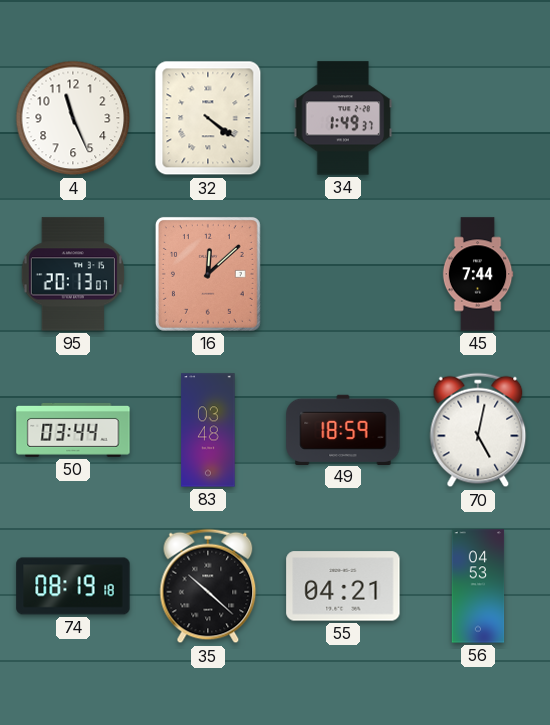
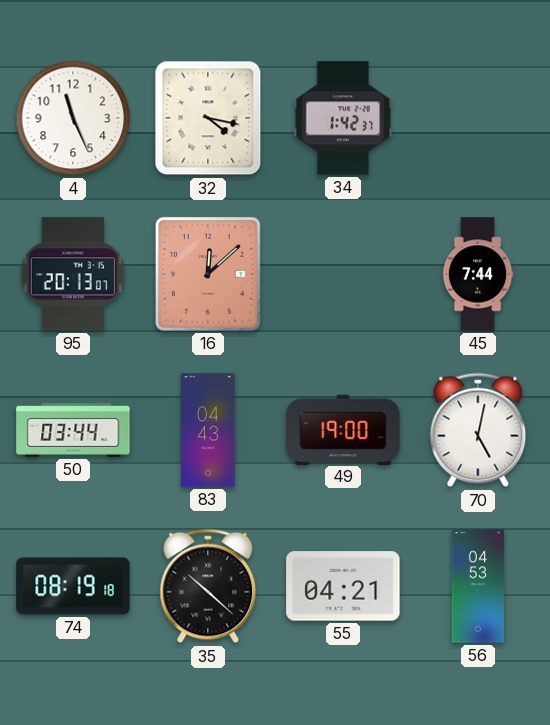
32: 4:21 -> 4:17
34: 1:49 -> 1:42
83: 03:48 -> 04:43
49: 18:59 -> 19:00
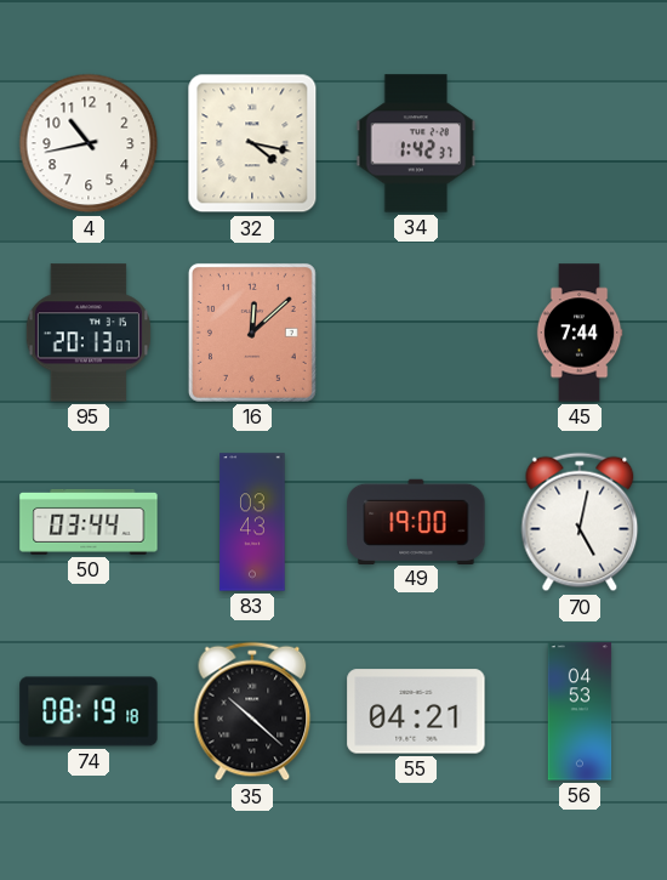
4: 11:26 -> 10:43
83: 04:43 -> 03:43
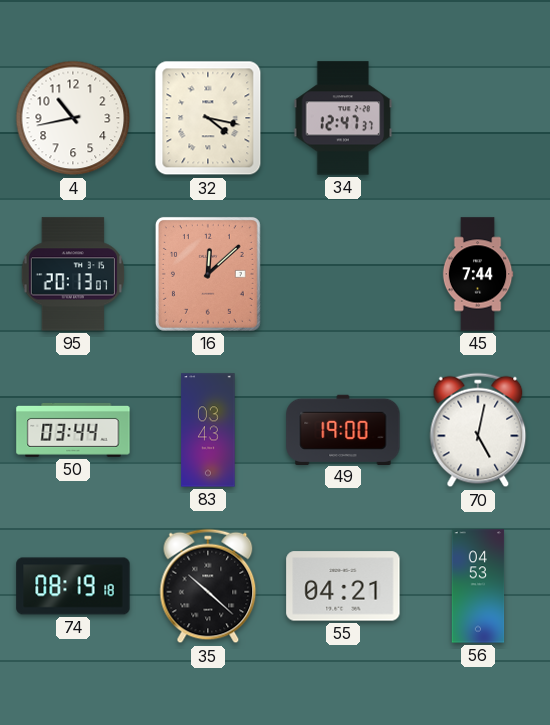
34: 1:42 -> 12:47
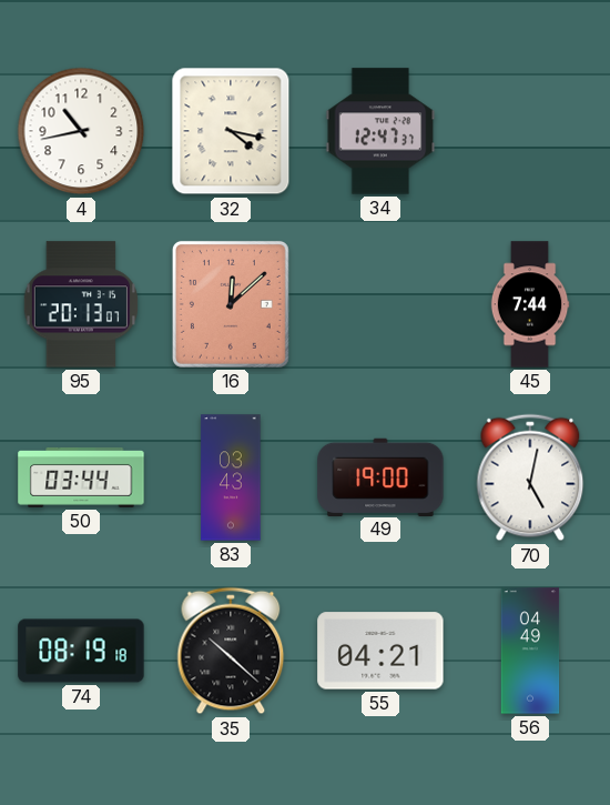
56: 04:53 -> 04:49
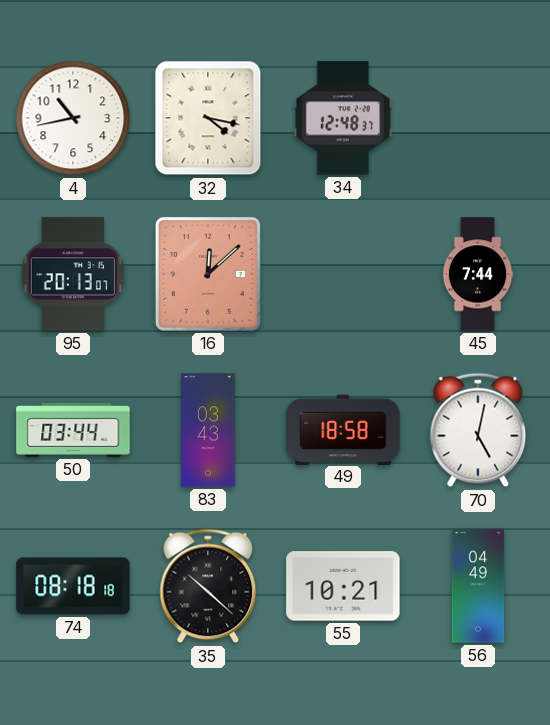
34: 12:47 -> 12:48
49: 19:00 -> 18:58
74: 08:19 -> 08:18
55: 04:21 -> 10:21
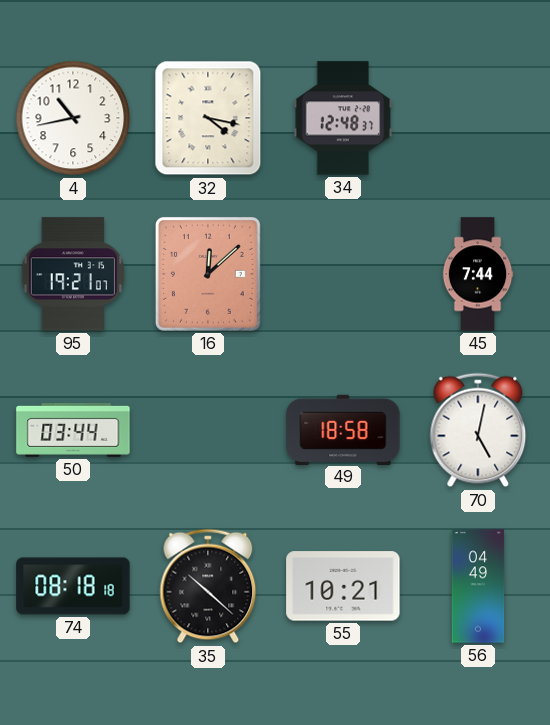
95: 20:13 -> 19:21
83: 03:43 -> none
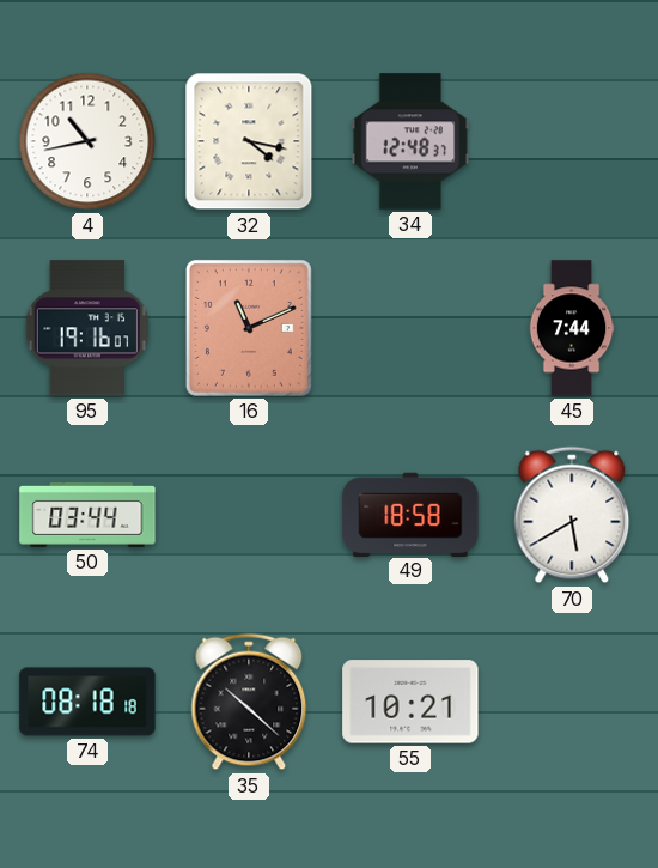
95: 19:21 -> 19:16
16: 12:08 -> 11:11
70: 5:02 -> 5:40
56: 04:49 -> none
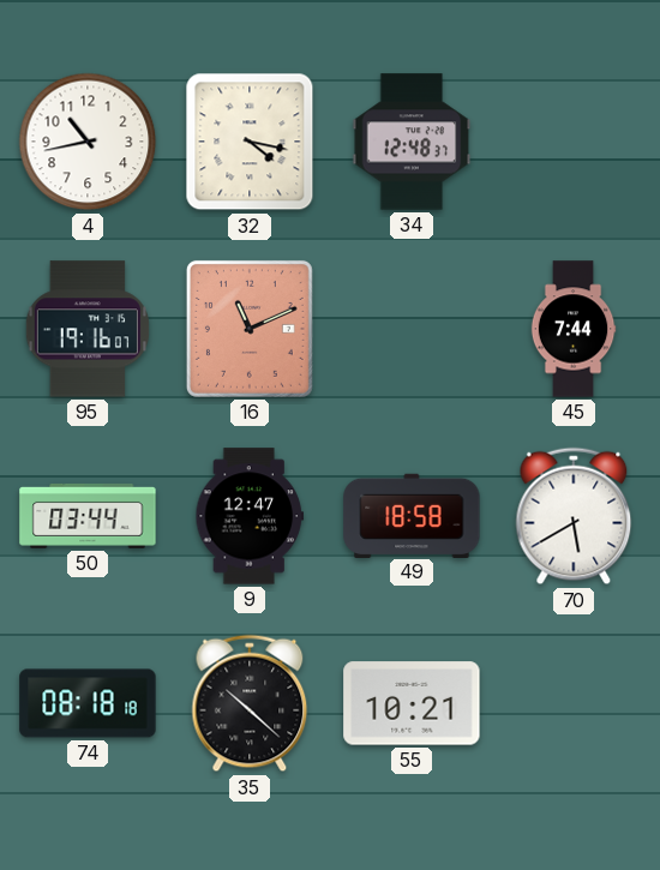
9: none -> 12:47
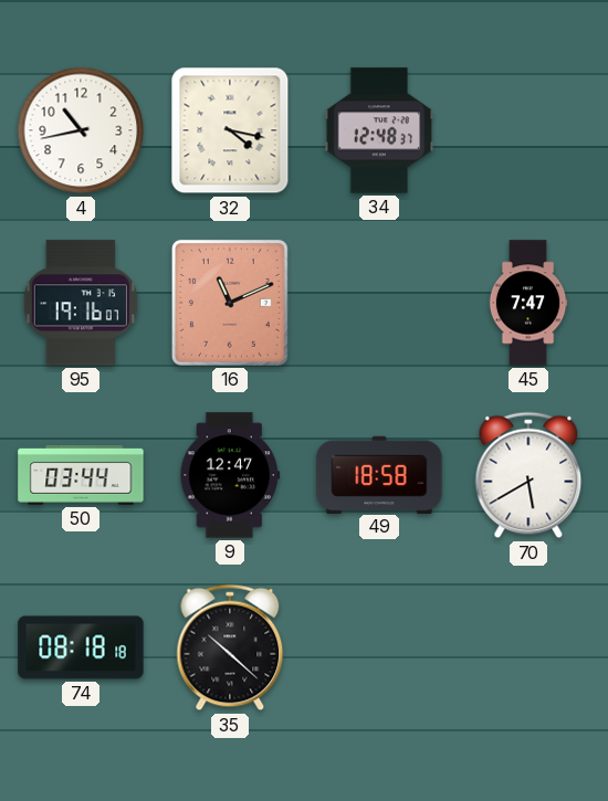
45: 7:44 -> 7:47
55: 10:21 -> none
